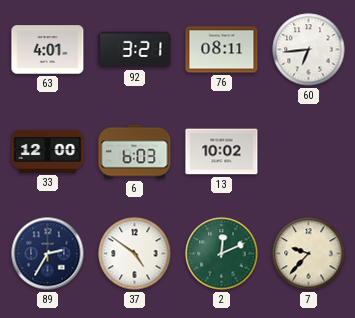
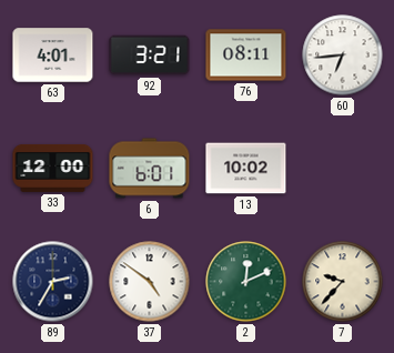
6: 6:03 -> 6:01
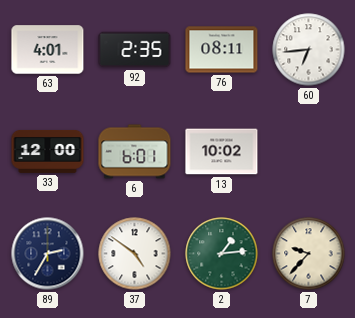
92: 3:21 -> 2:35
2: 12:11 -> 1:14
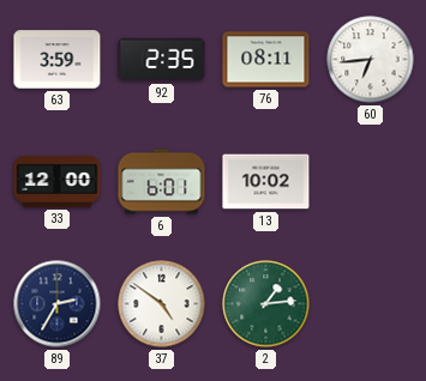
63: 4:01 -> 3:59
7: 9:37 -> none
